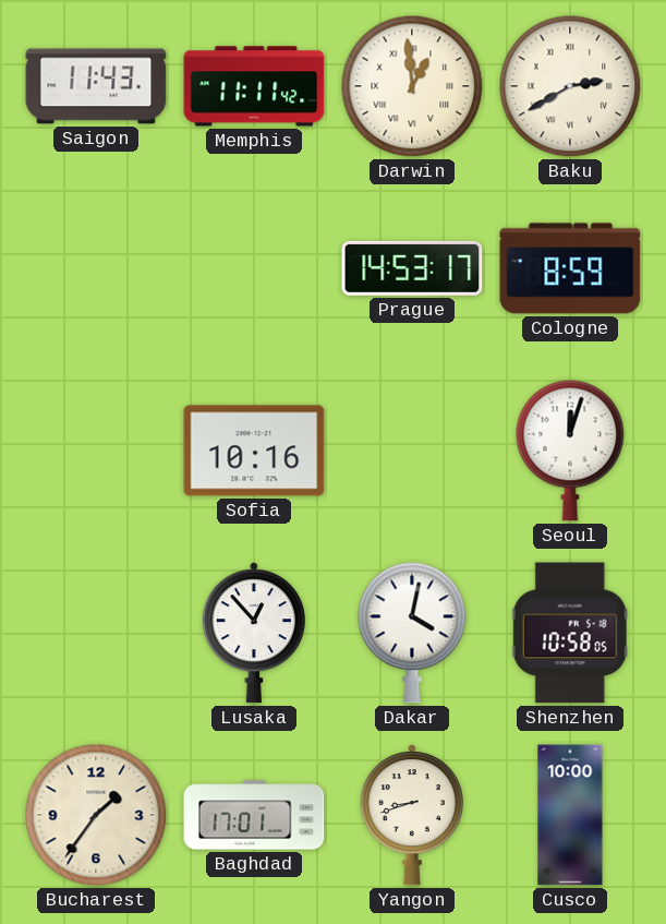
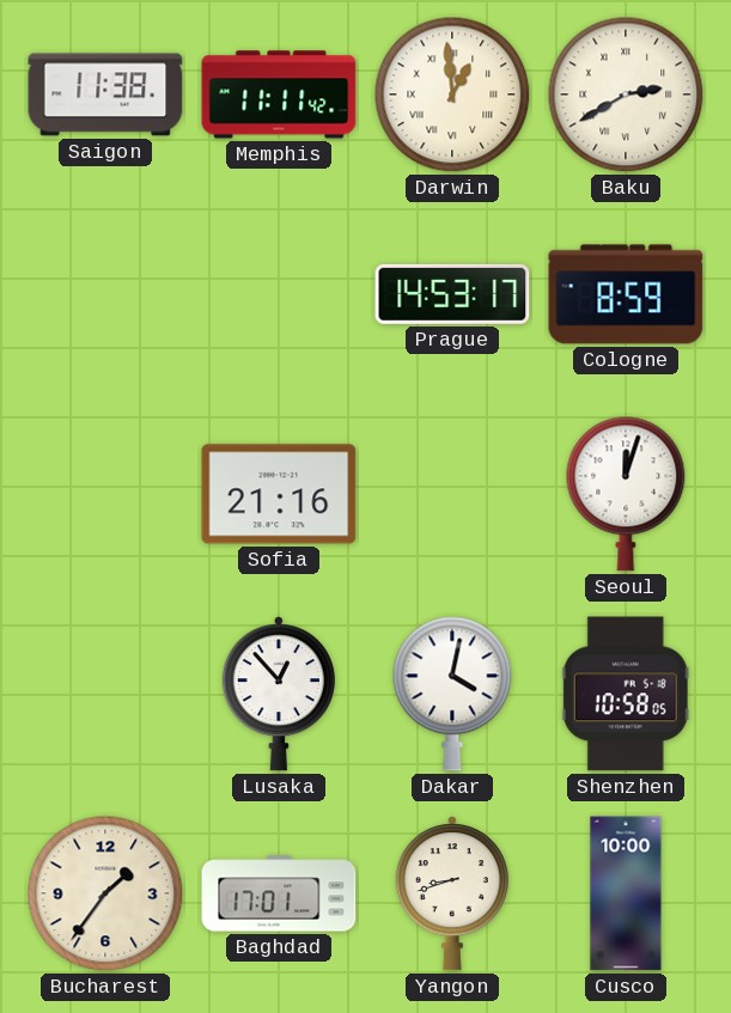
Saigon: 11:43 -> 11:38
Sofia: 10:16 -> 21:16
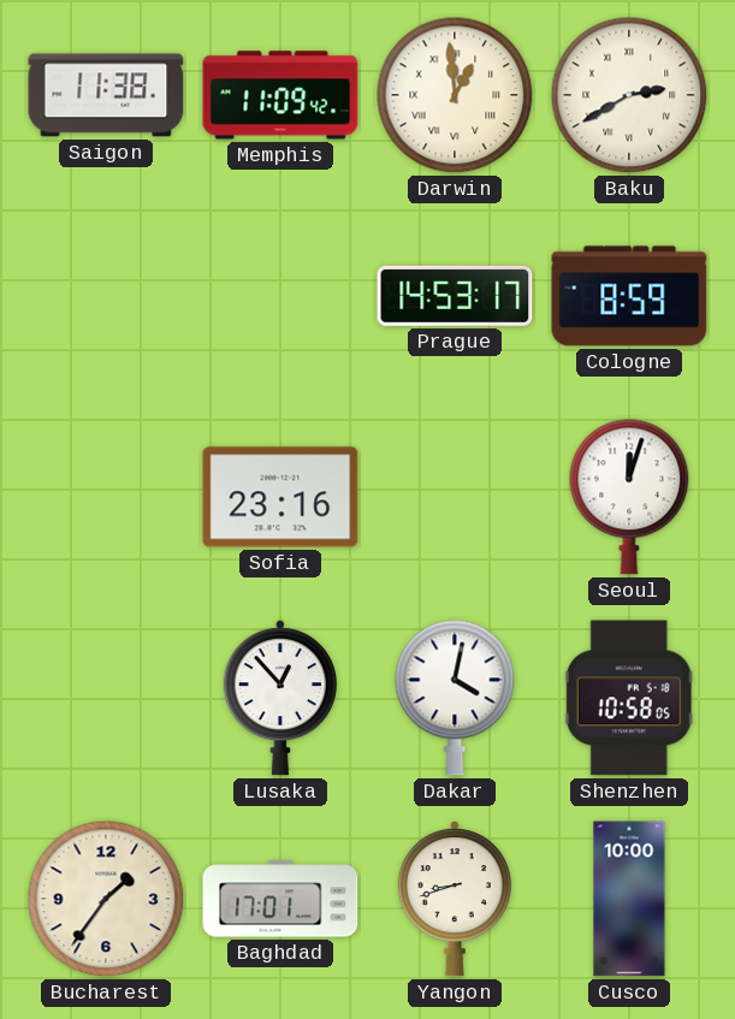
Memphis: 11:11 -> 11:09
Sofia: 21:16 -> 23:16
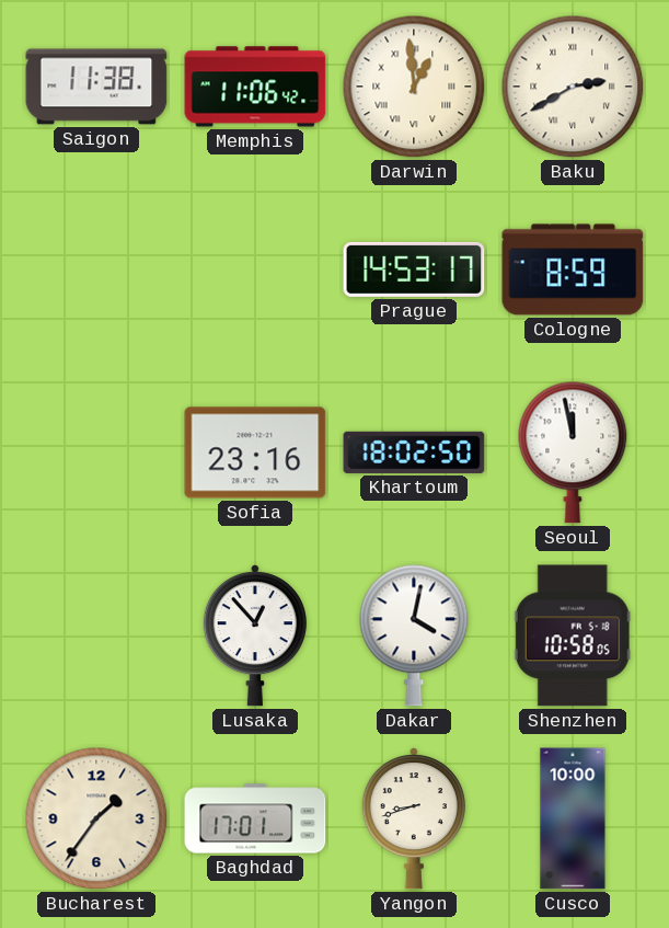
Memphis: 11:09 -> 11:06
Khartoum: none -> 18:02
Seoul: 12:03 -> 11:58
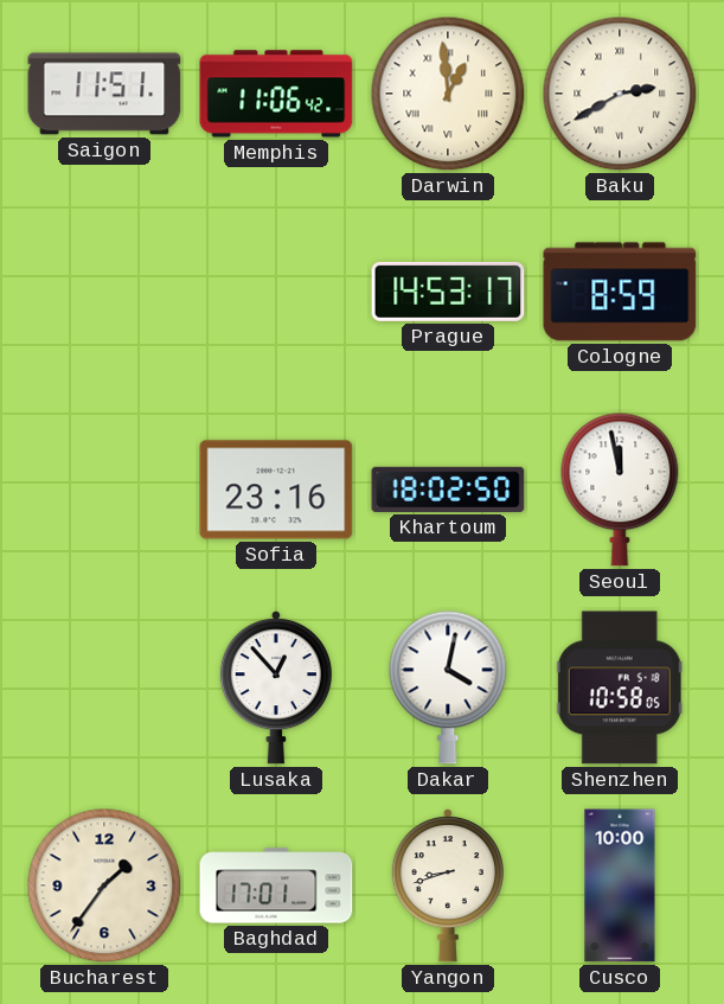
Saigon: 11:38 -> 11:51
